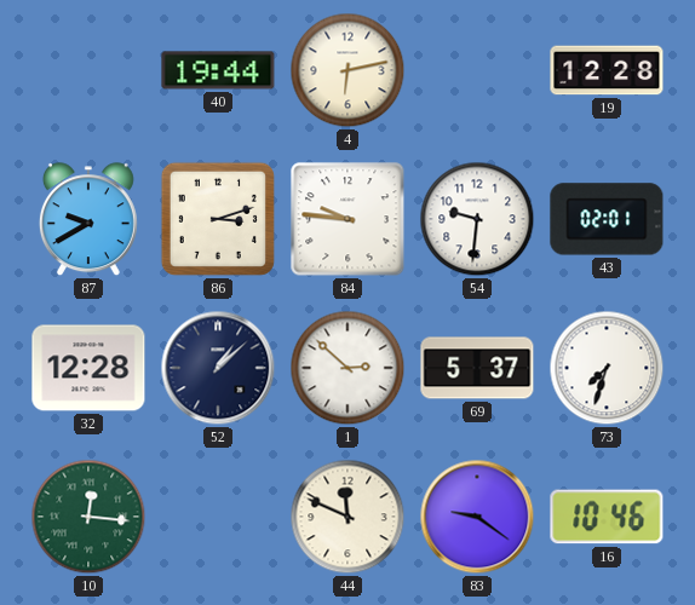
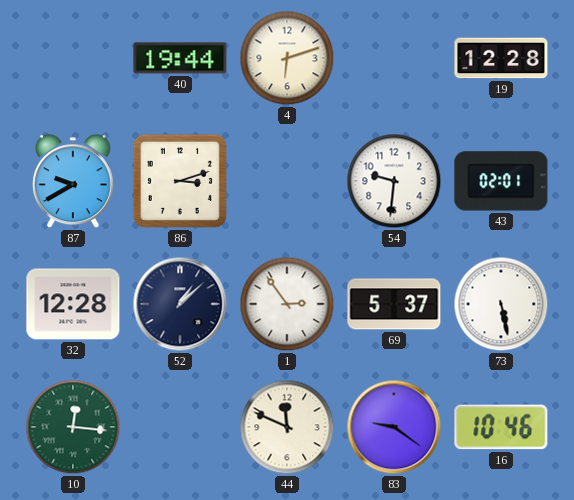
4: 6:13 -> 6:12
84: 9:46 -> none
1: 2:52 -> 2:54
73: 7:33 -> 5:28
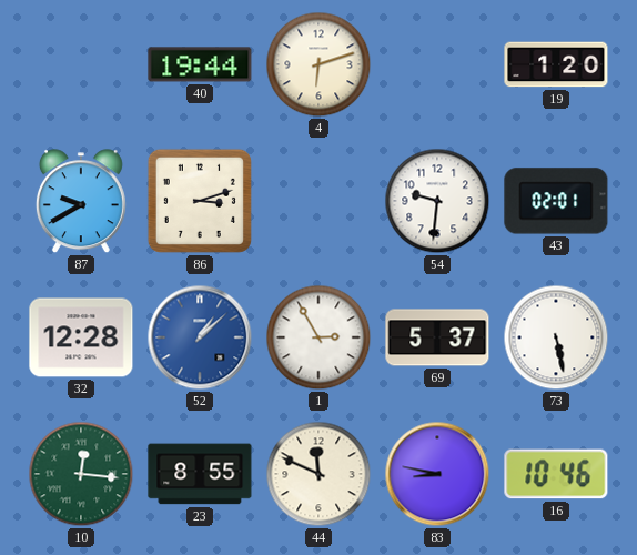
19: 12:28 -> 1:20
52 dial: navy -> blue
1: 2:54 -> 2:55
23: none -> 8:55
83: 9:21 -> 8:47
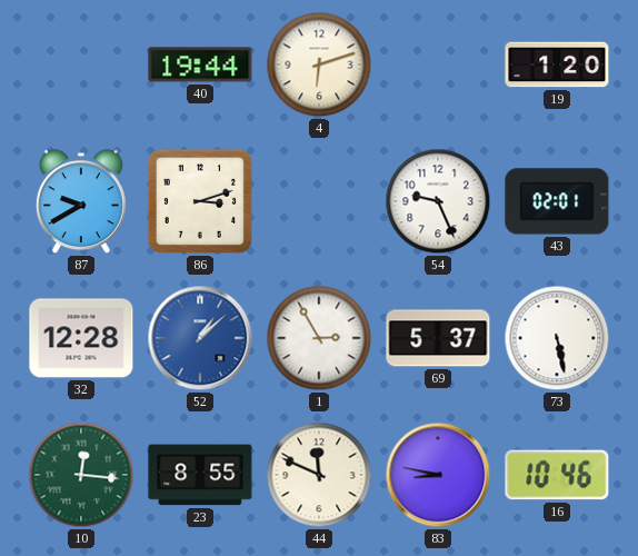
54: 9:31 -> 9:26
